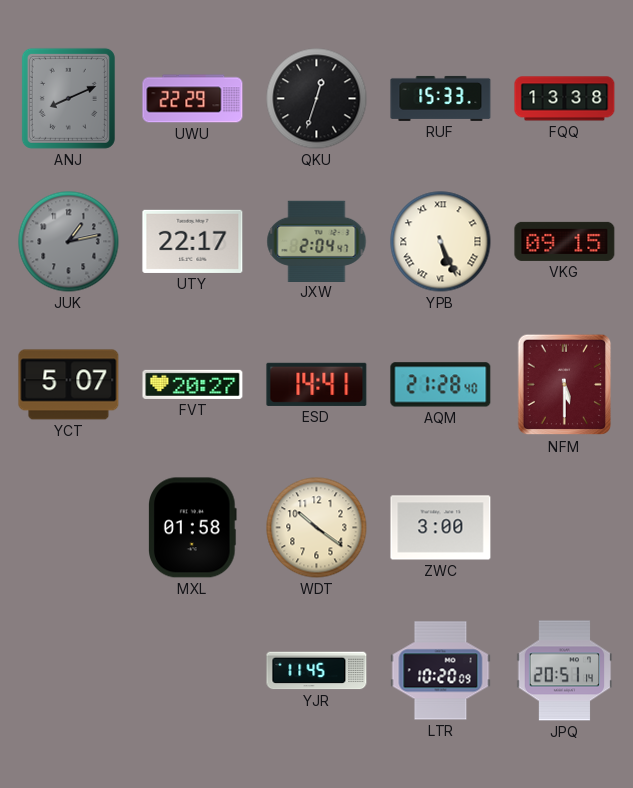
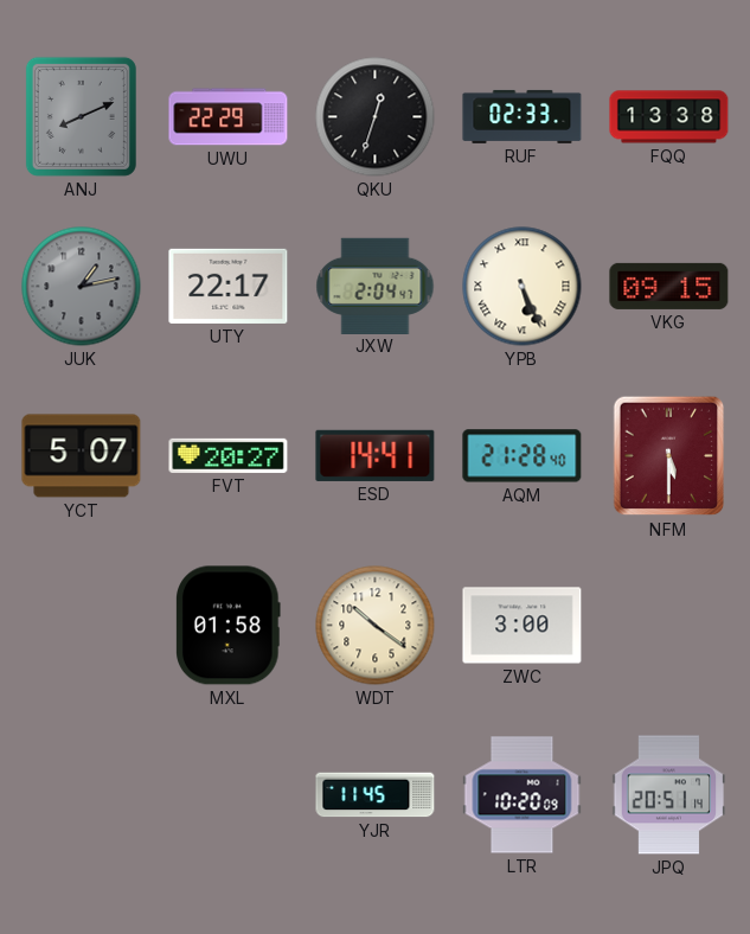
RUF: 15:33 -> 02:33
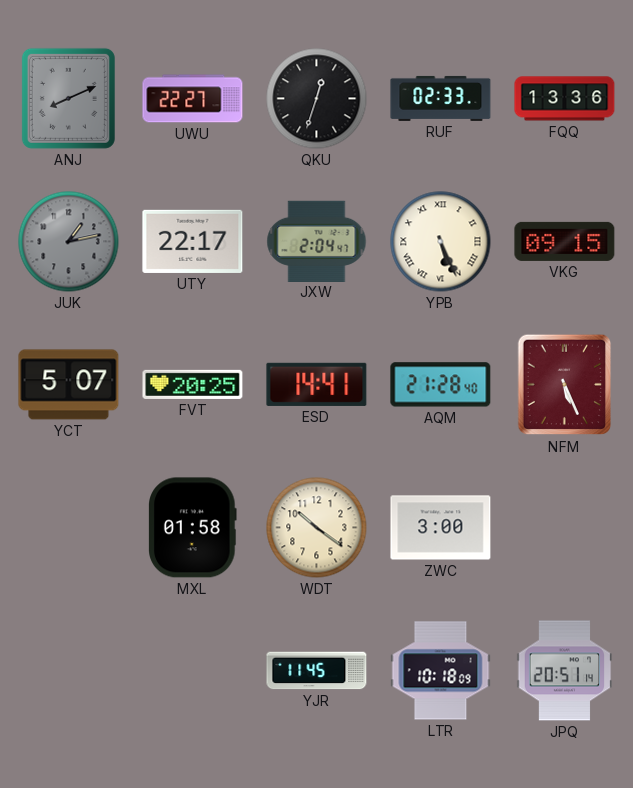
UWU: 22:29 -> 22:27
FQQ: 13:38 -> 13:36
FVT: 20:27 -> 20:25
NFM: 5:30 -> 5:26
LTR: 10:20 -> 10:18
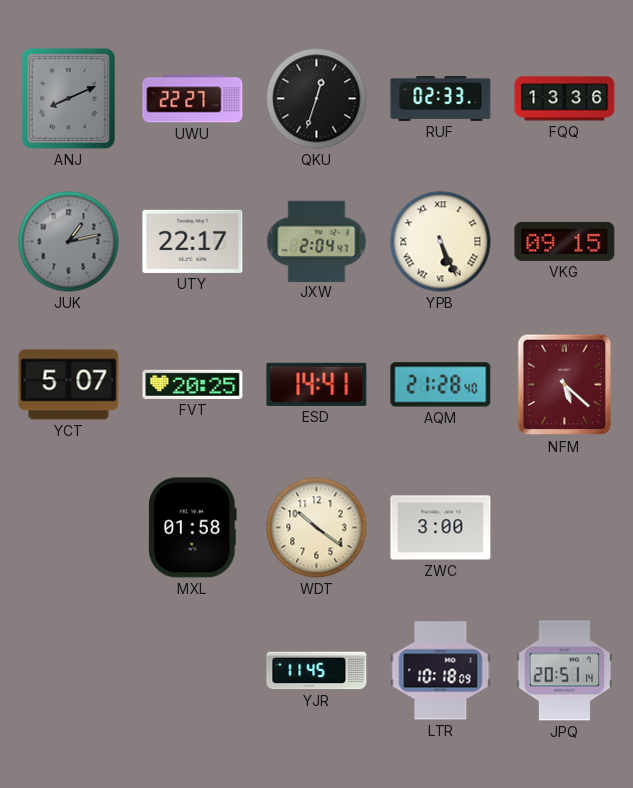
NFM: 5:26 -> 5:22
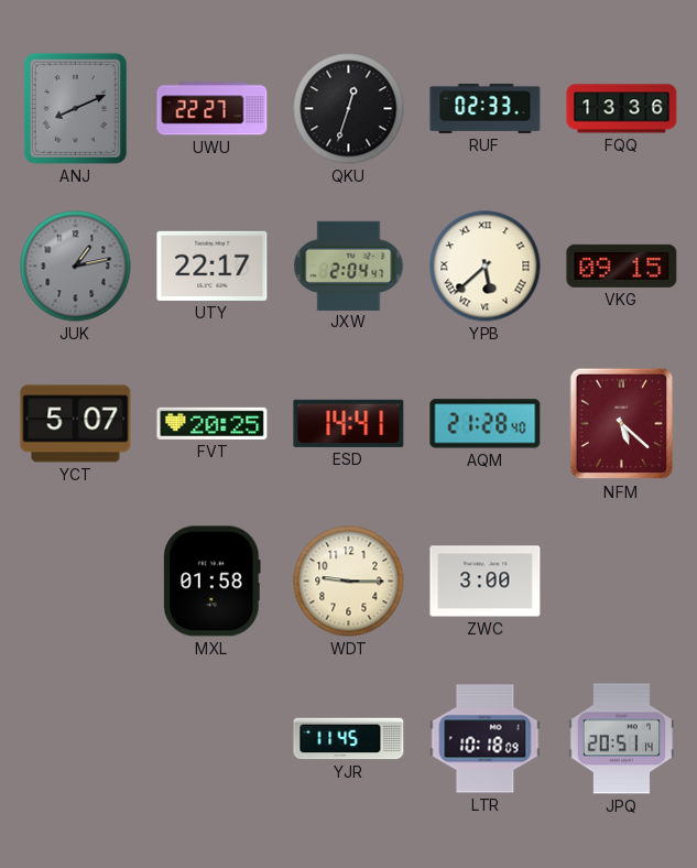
YPB: 5:26 -> 5:38
WDT: 10:21 -> 9:15
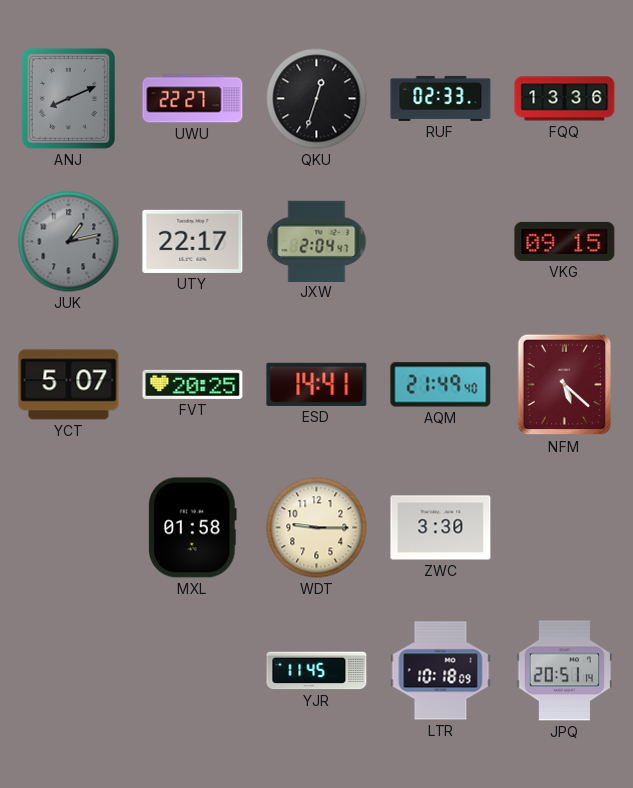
YPB: 5:38 -> none
AQM: 21:28 -> 21:49
ZWC: 3:00 -> 3:30
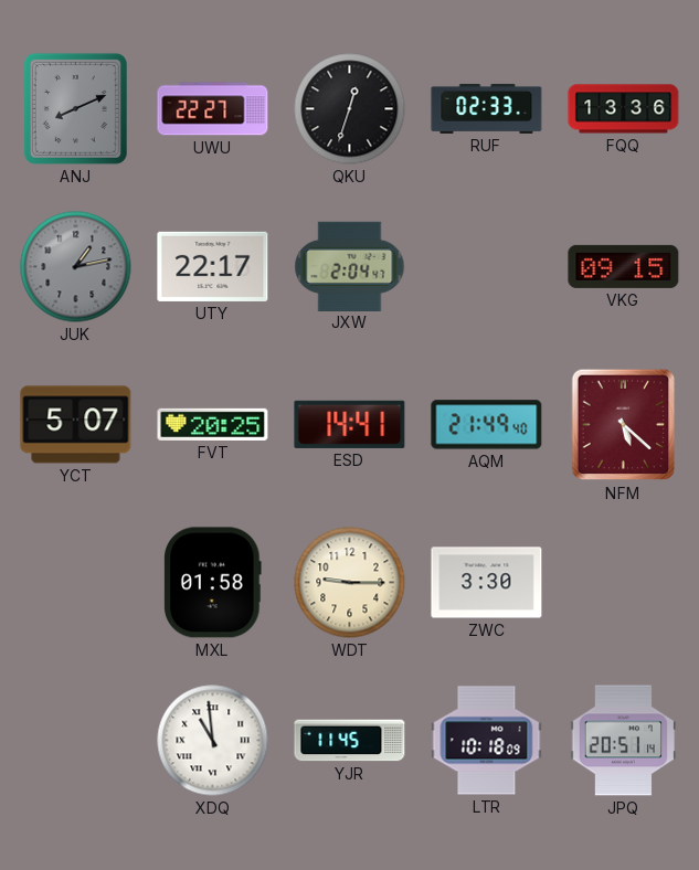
XDQ: none -> 10:59
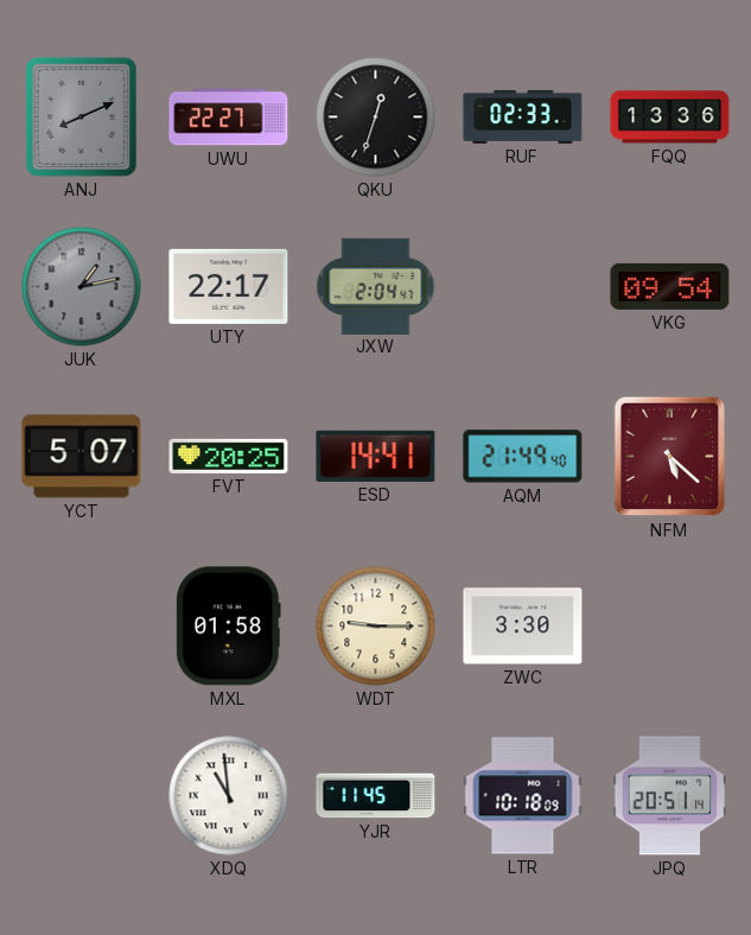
VKG: 09:15 -> 09:54
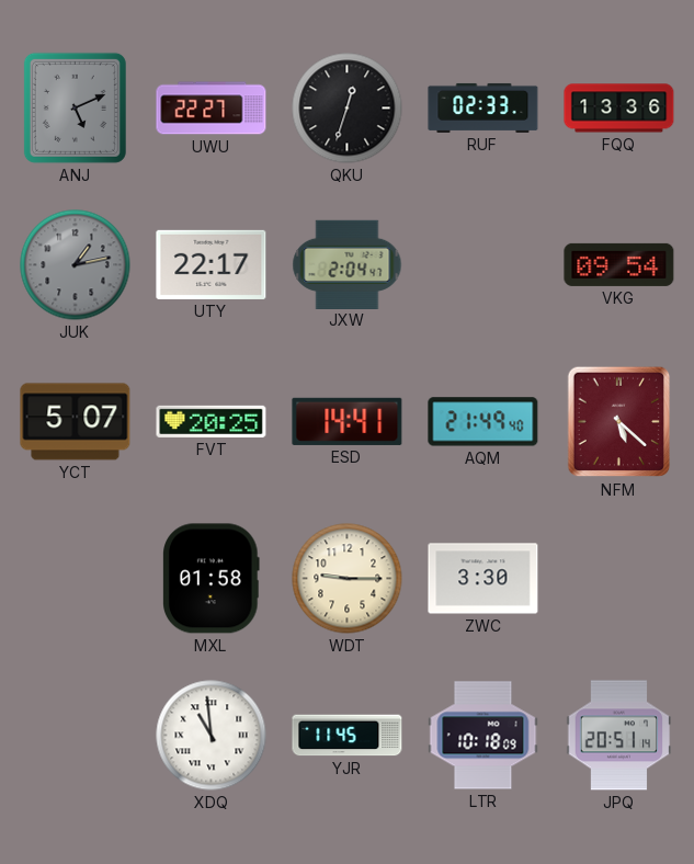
ANJ: 8:11 -> 5:11
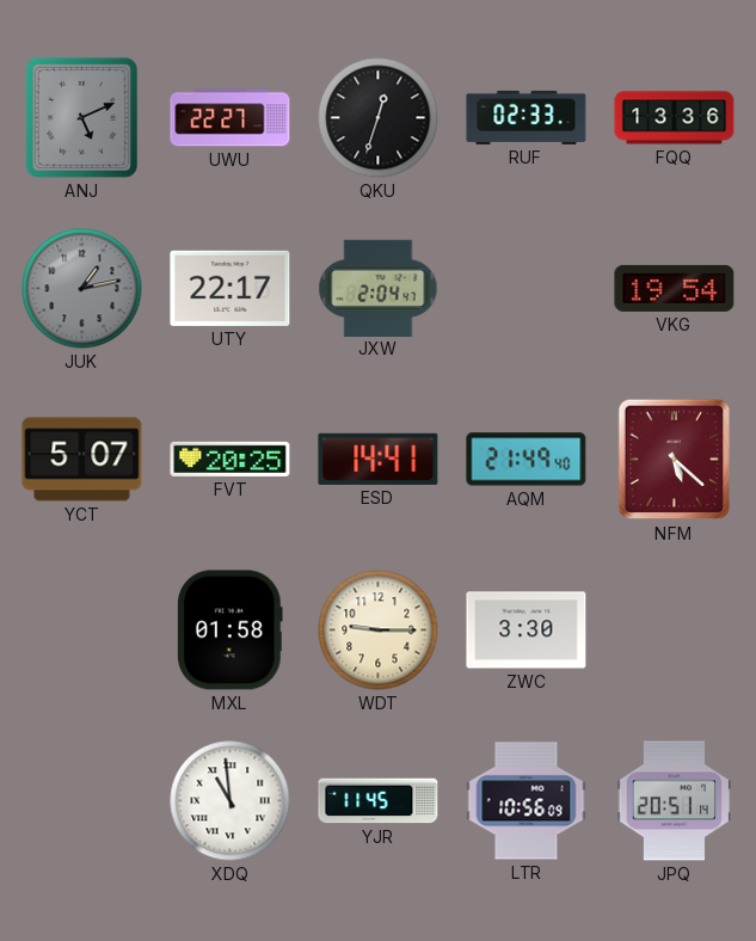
VKG: 09:54 -> 19:54
LTR: 10:18 -> 10:56
